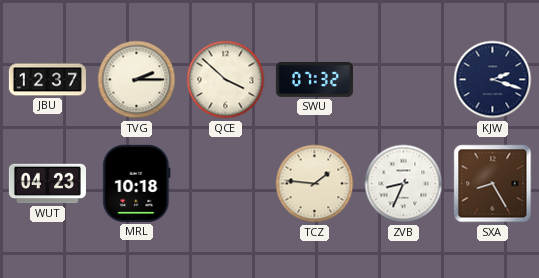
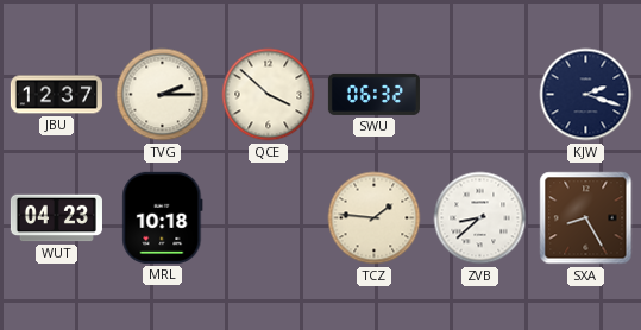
SWU: 07:32 -> 06:32
ZVB: 8:34 -> 8:38
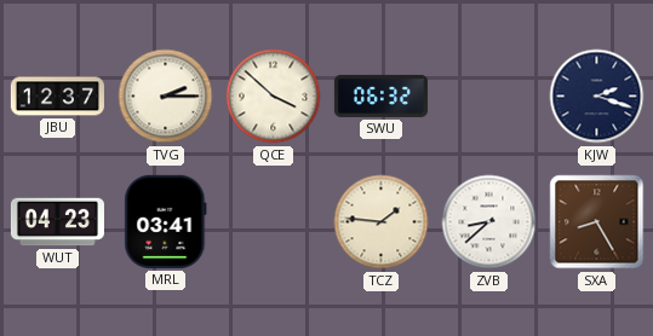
MRL: 10:18 -> 03:41
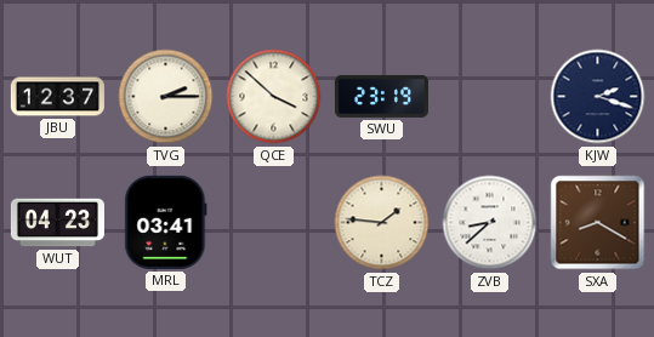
SWU: 06:32 -> 23:19
SXA: 8:25 -> 8:20
